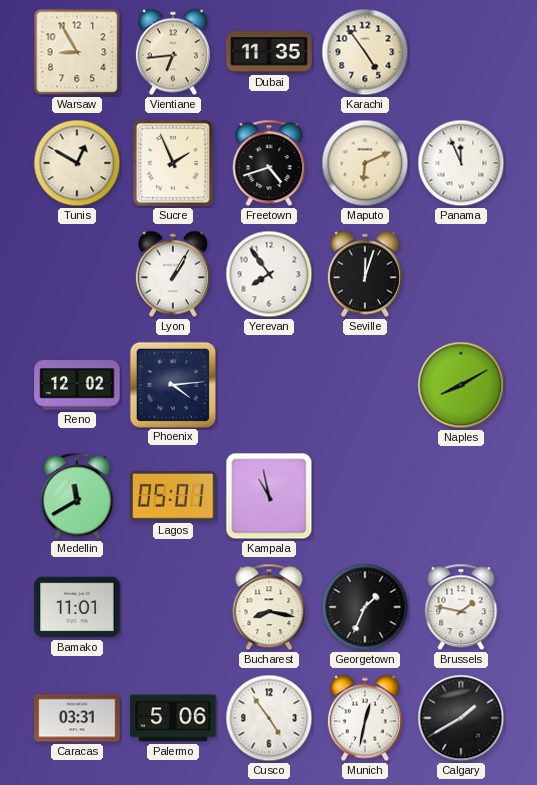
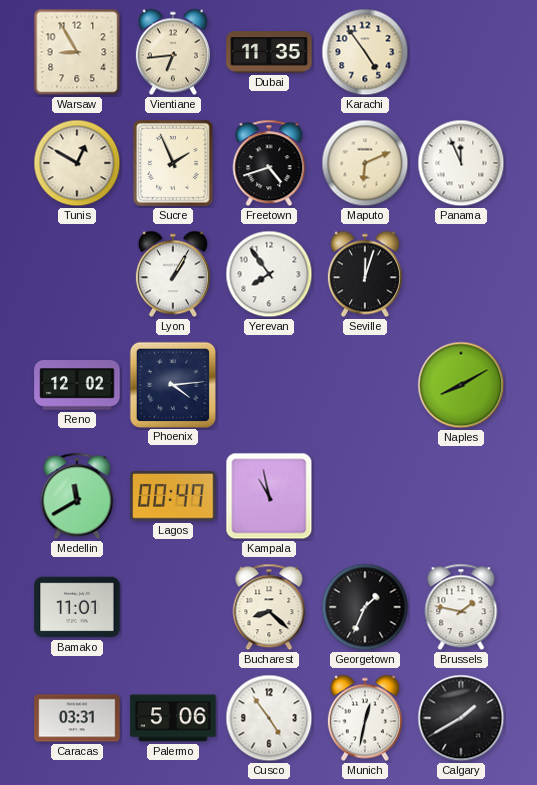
Lagos: 05:01 -> 00:47
Bucharest: 8:17 -> 8:22
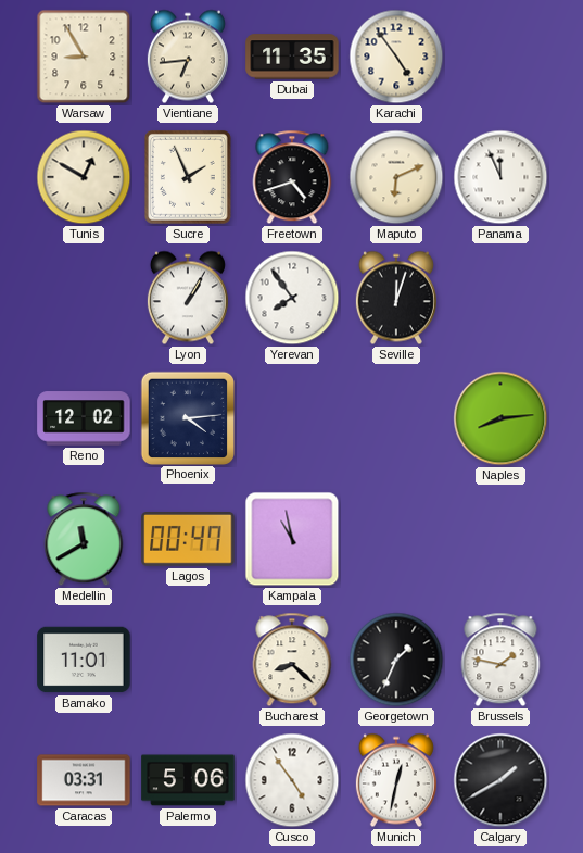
Naples: 8:10 -> 8:14
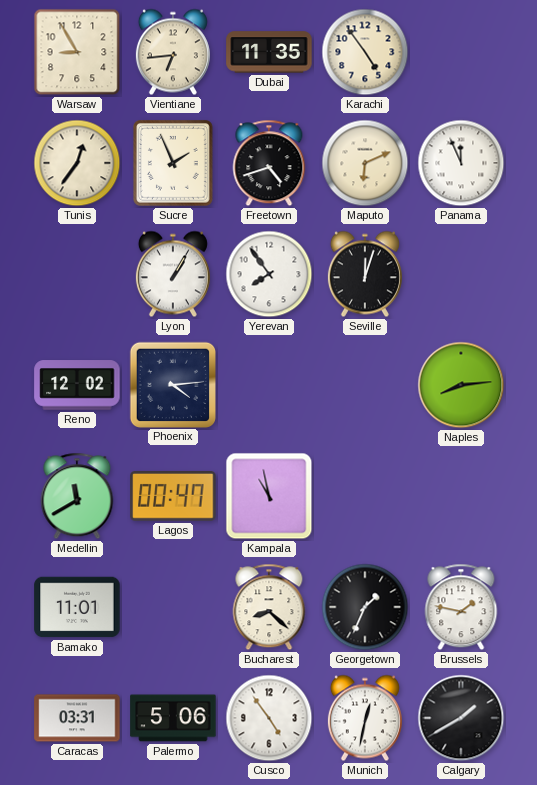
Tunis: 12:50 -> 12:36
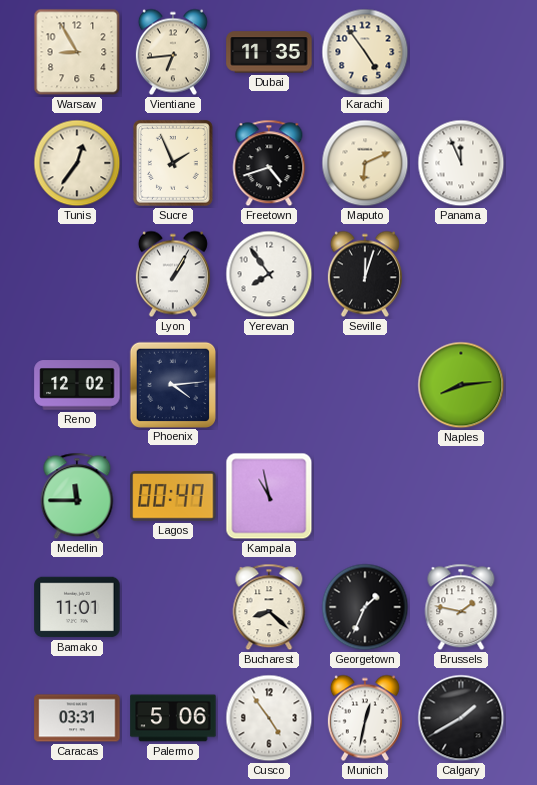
Medellin: 11:40 -> 11:45
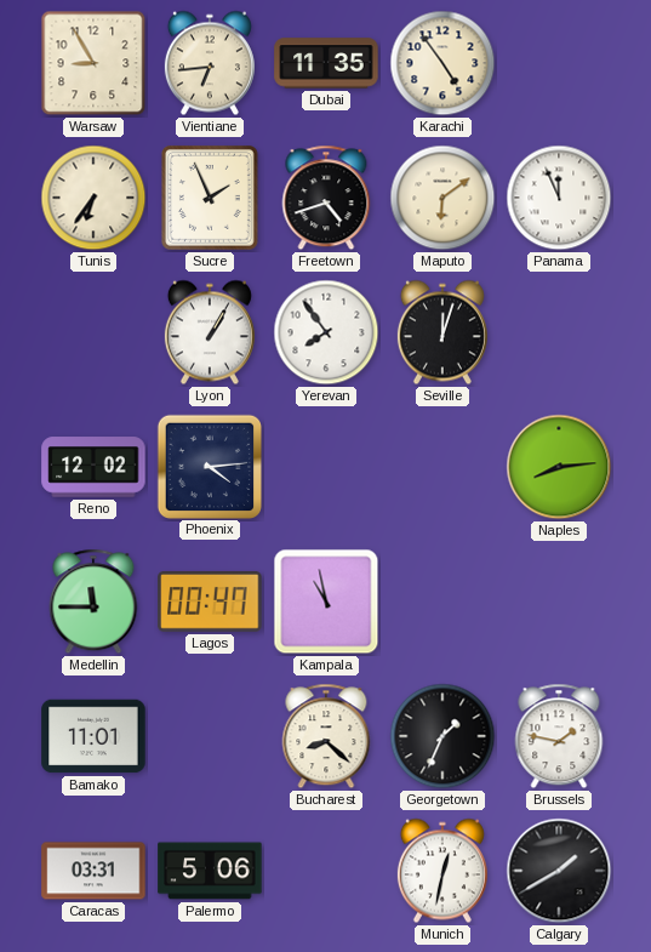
Tunis: 12:36 -> 6:36
Maputo: 6:11 -> 6:09
Cusco: 4:54 -> none
